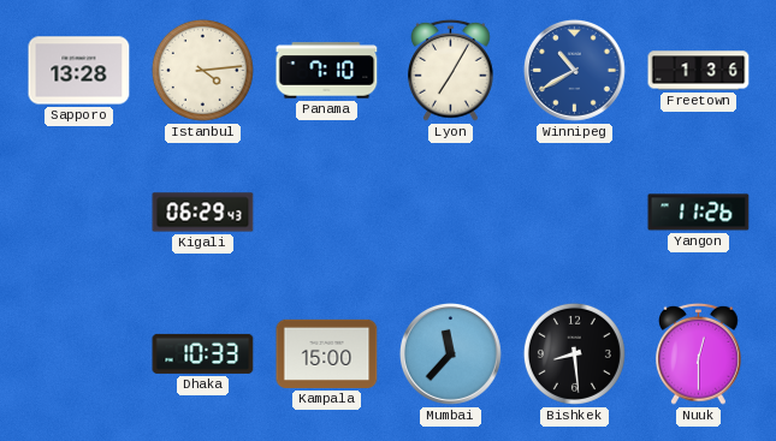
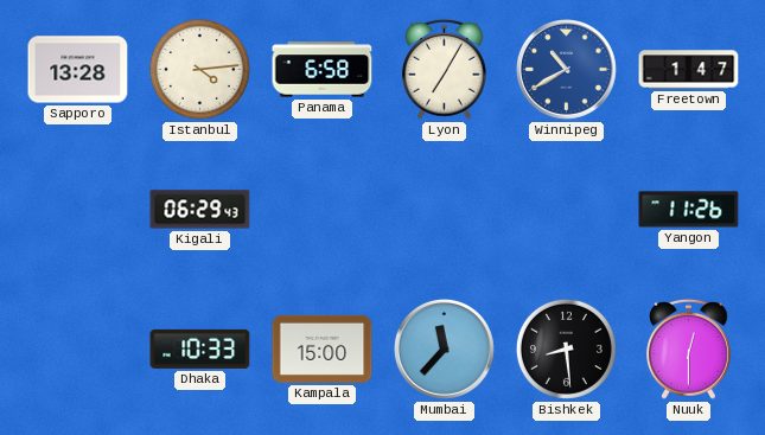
Panama: 7:10 -> 6:58
Freetown: 1:36 -> 1:47
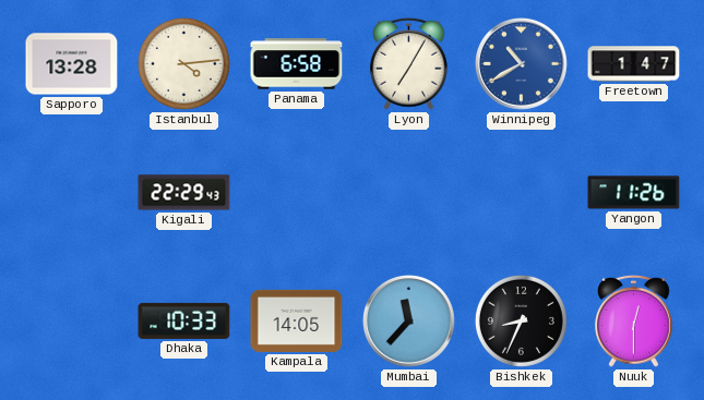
Kigali: 06:29 -> 22:29
Kampala: 15:00 -> 14:05
Bishkek: 8:29 -> 8:34
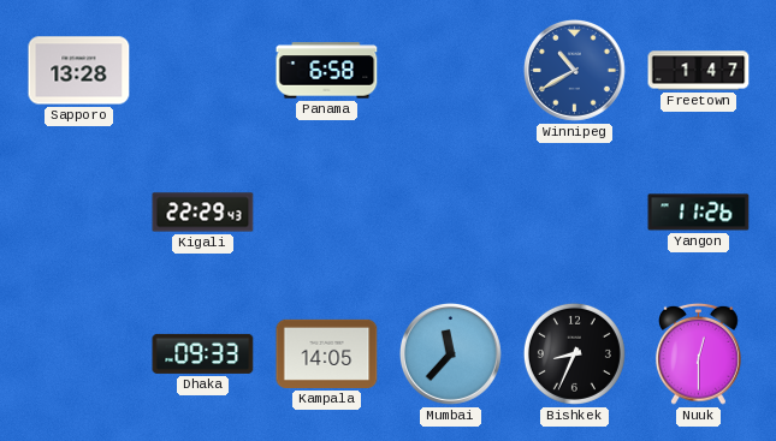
Istanbul: 4:14 -> none
Lyon: 7:05 -> none
Dhaka: 10:33 -> 09:33
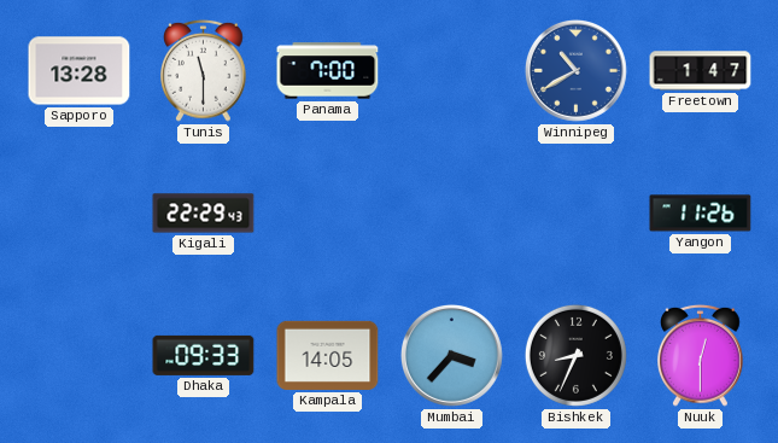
Tunis: none -> 11:30
Panama: 6:58 -> 7:00
Mumbai: 11:37 -> 3:37
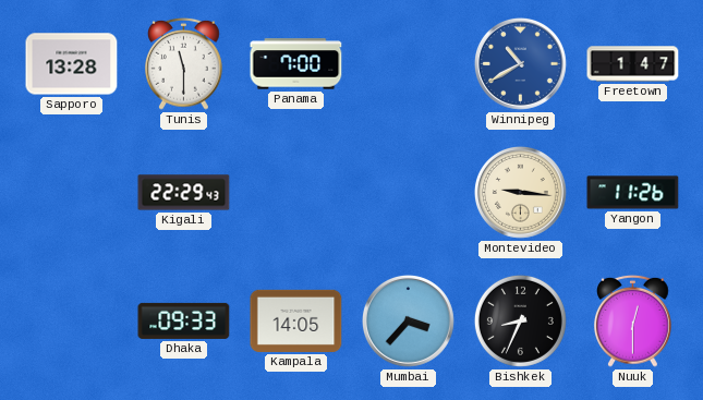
Montevideo: none -> 9:16
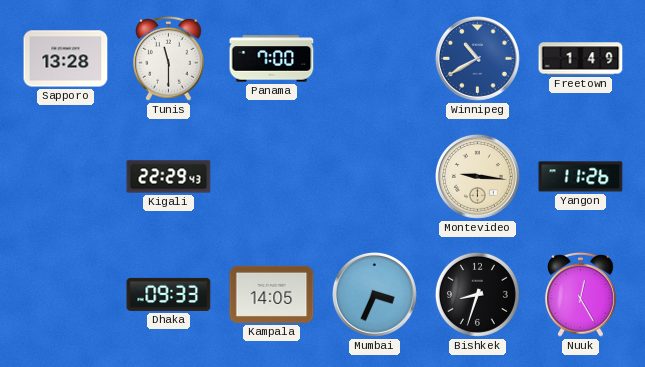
Freetown: 1:47 -> 1:49
Mumbai: 3:37 -> 3:34
Bishkek: 8:34 -> 8:33
Nuuk: 12:30 -> 12:25
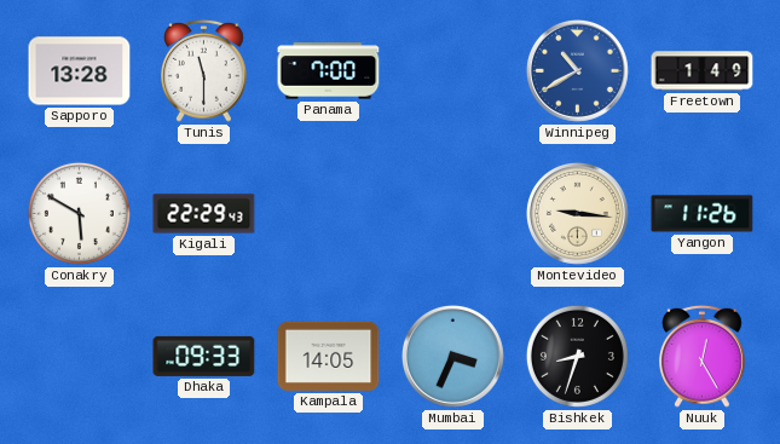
Conakry: none -> 5:50
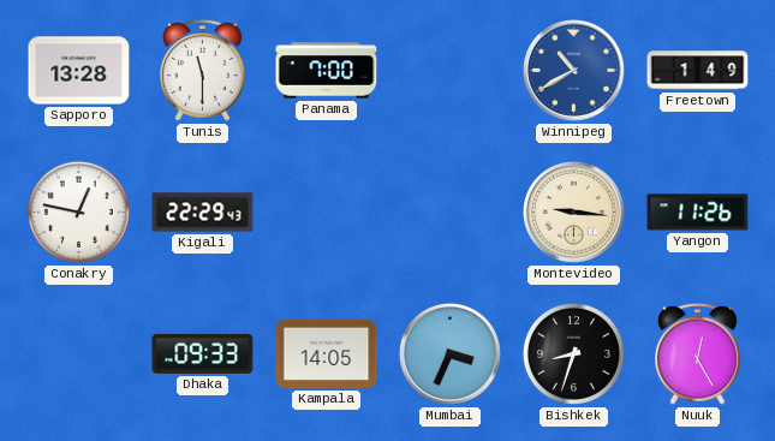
Conakry: 5:50 -> 12:47
